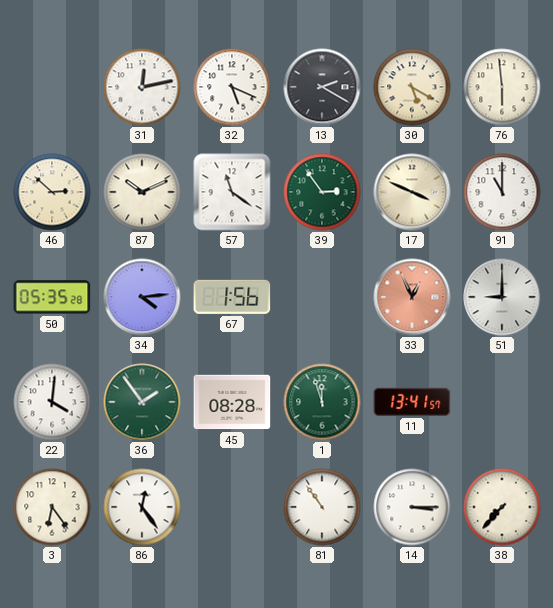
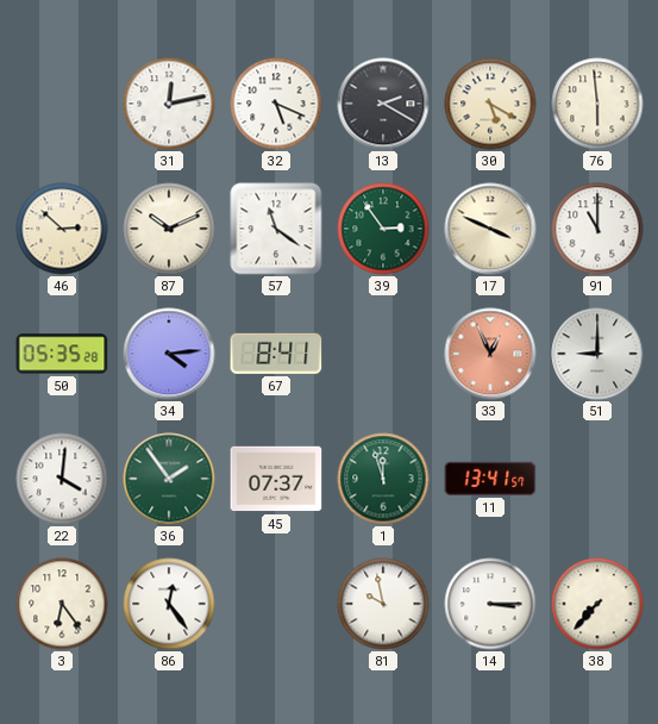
67: 1:56 -> 8:41
45: 08:28 -> 07:37
81: 10:54 -> 9:58
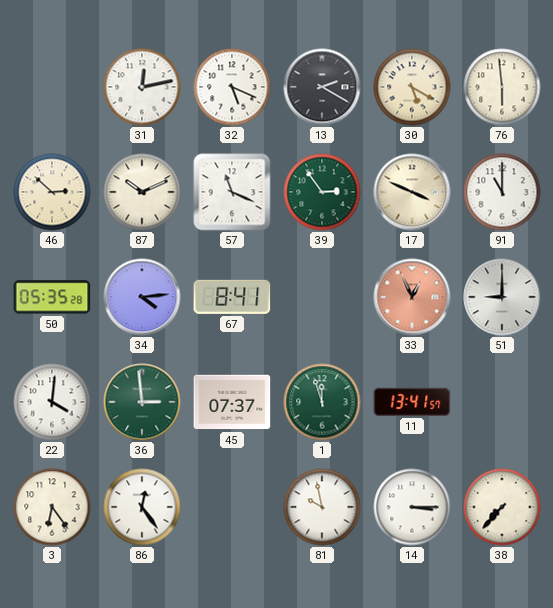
57: 11:21 -> 11:19
36: 1:54 -> 2:59
